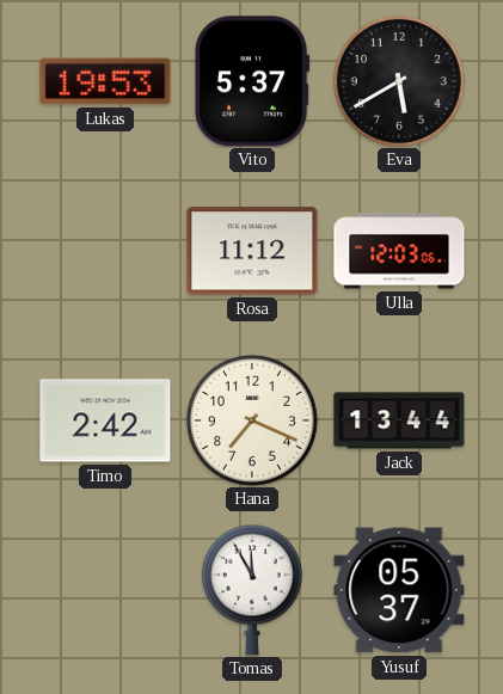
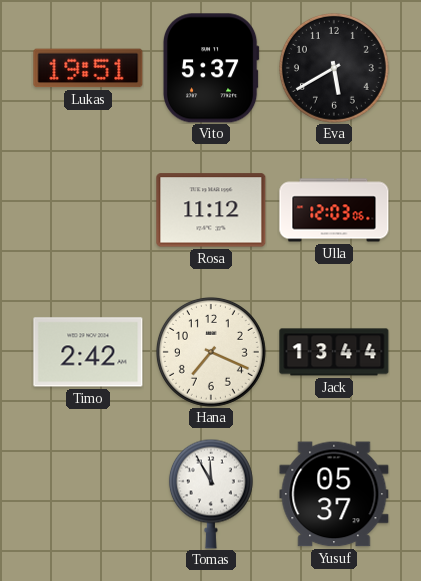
Lukas: 19:53 -> 19:51
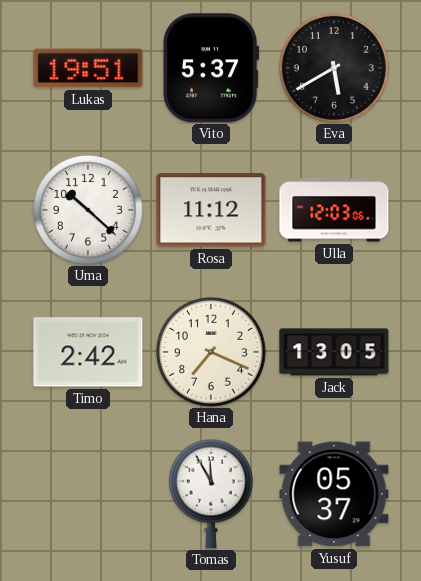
Uma: none -> 10:22
Jack: 13:44 -> 13:05
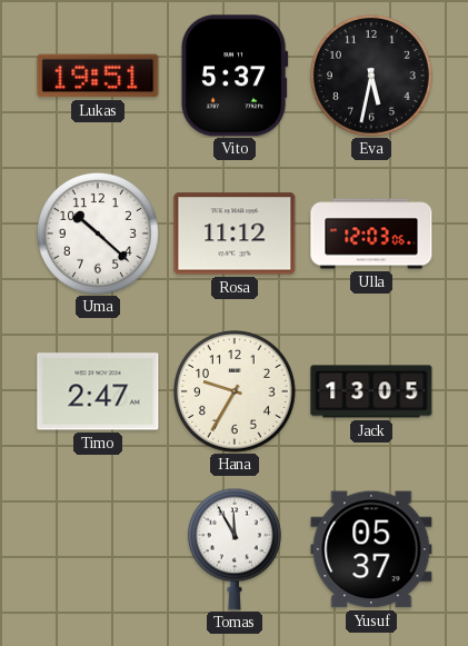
Eva: 5:40 -> 5:32
Timo: 2:42 -> 2:47
Hana: 7:19 -> 9:35
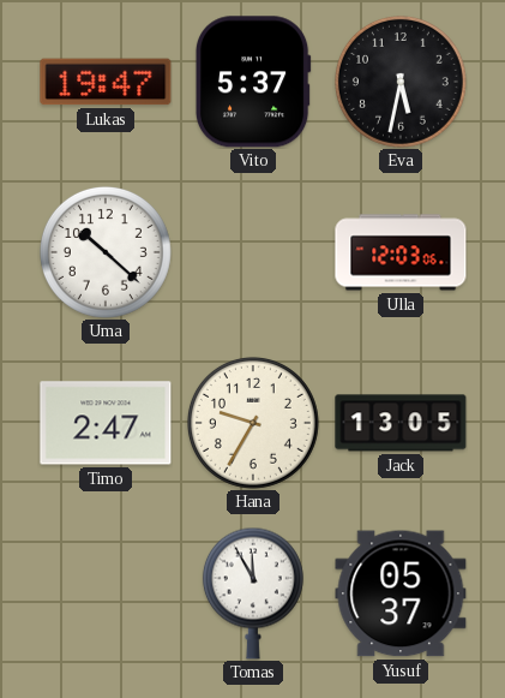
Lukas: 19:51 -> 19:47
Rosa: 11:12 -> none
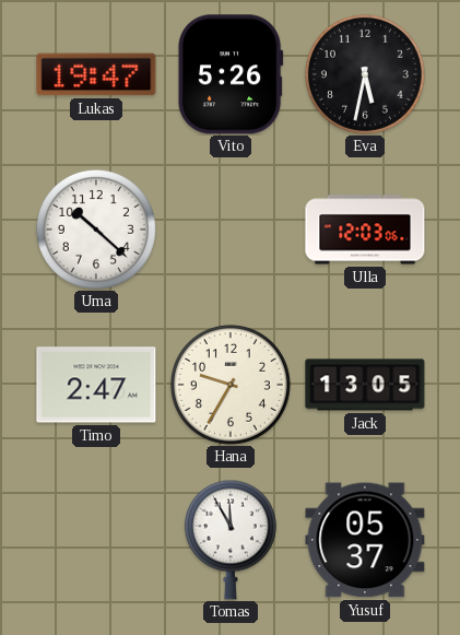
Vito: 5:37 -> 5:26
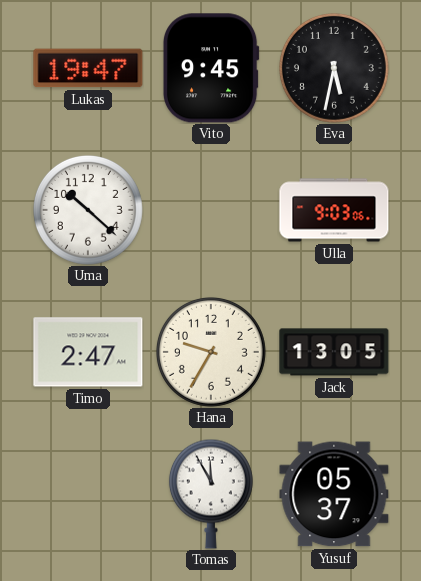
Vito: 5:26 -> 9:45
Ulla: 12:03 -> 9:03
